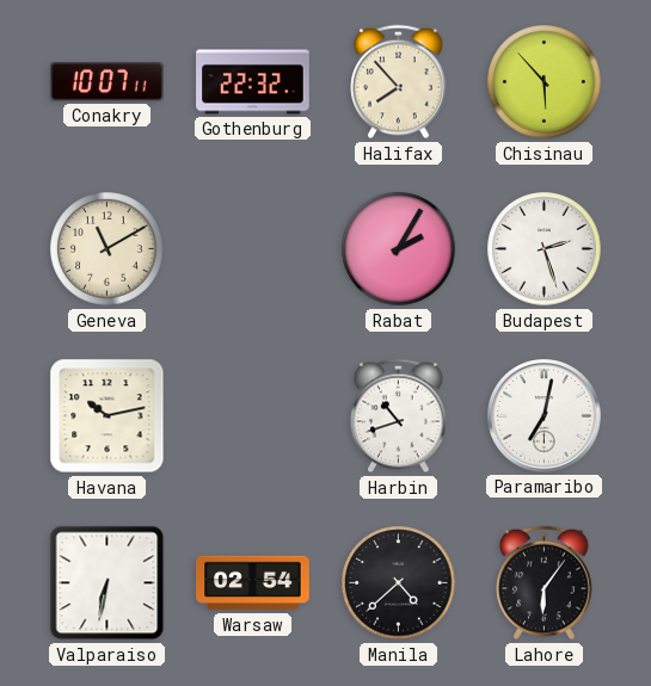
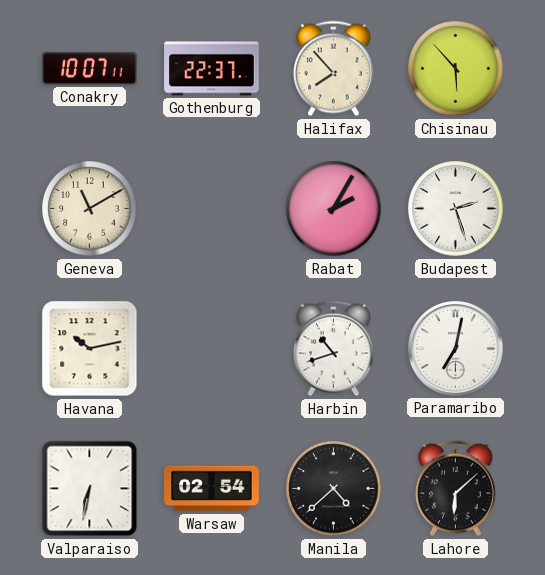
Gothenburg: 22:32 -> 22:37
Lahore: 6:06 -> 6:08
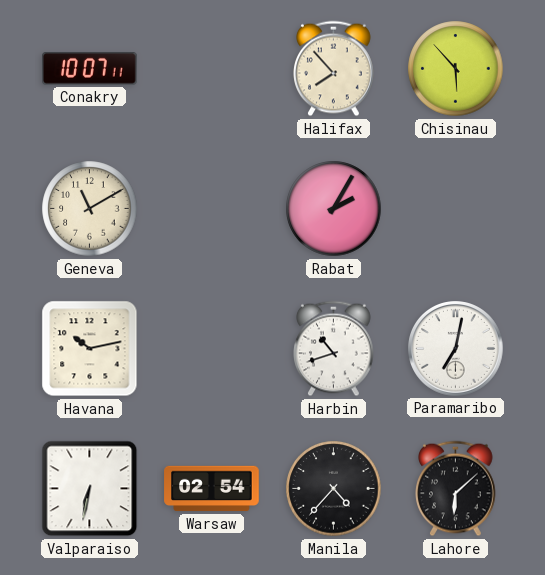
Gothenburg: 22:37 -> none
Budapest: 2:27 -> none
Manila: 4:38 -> 4:37
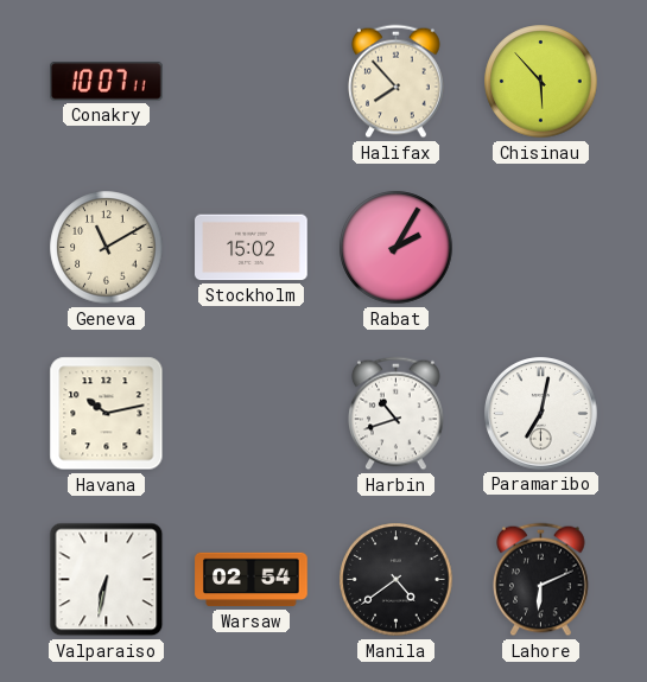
Stockholm: none -> 15:02
Manila: 4:37 -> 4:39
Lahore: 6:08 -> 6:11
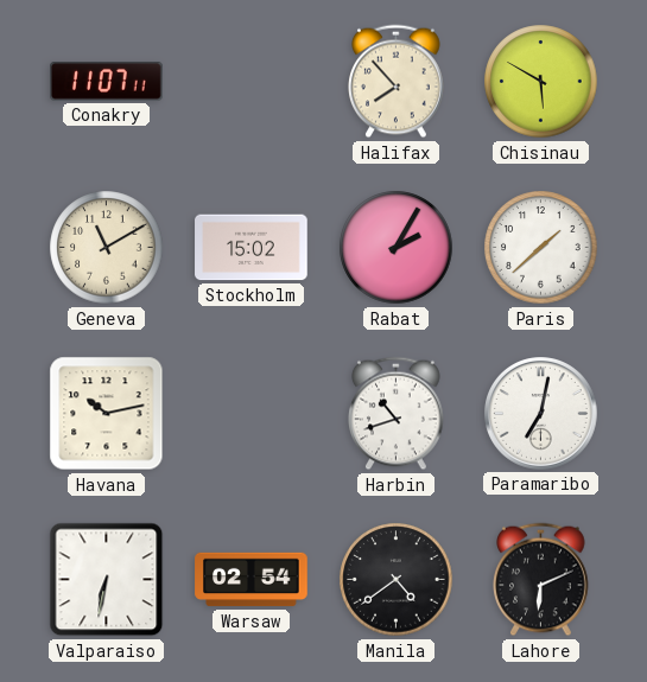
Conakry: 10:07 -> 11:07
Chisinau: 5:53 -> 5:50
Paris: none -> 1:38
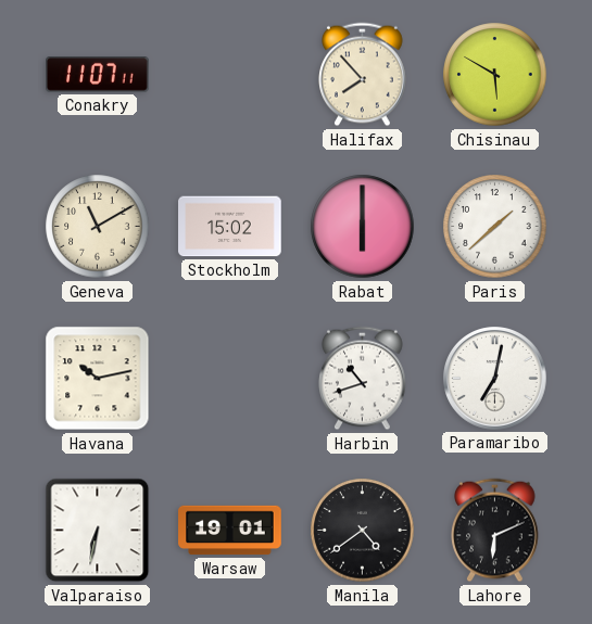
Rabat: 2:05 -> 6:00
Warsaw: 02:54 -> 19:01
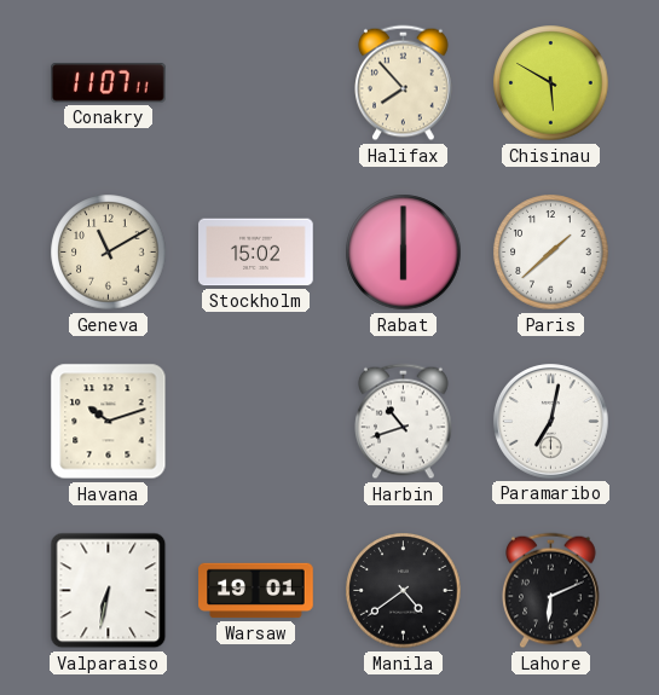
Havana: 10:13 -> 10:12
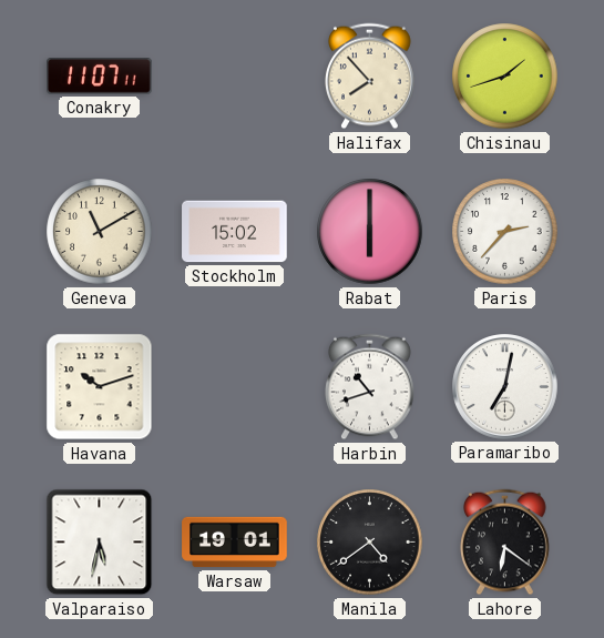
Chisinau: 5:50 -> 1:42
Paris: 1:38 -> 2:37
Valparaiso: 6:32 -> 5:32
Lahore: 6:11 -> 6:21
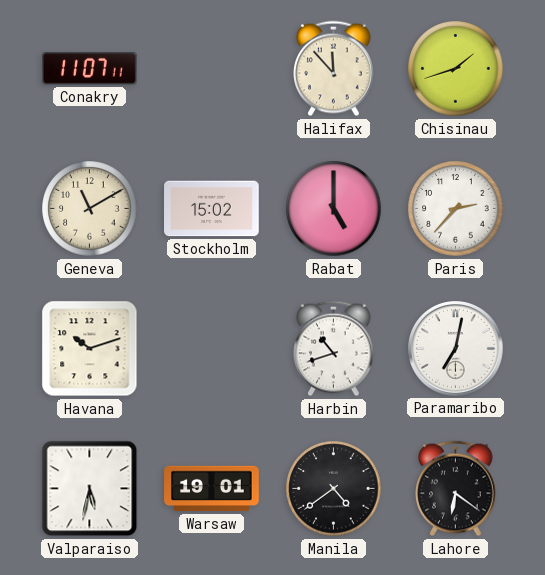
Halifax: 7:53 -> 11:53
Rabat: 6:00 -> 5:00
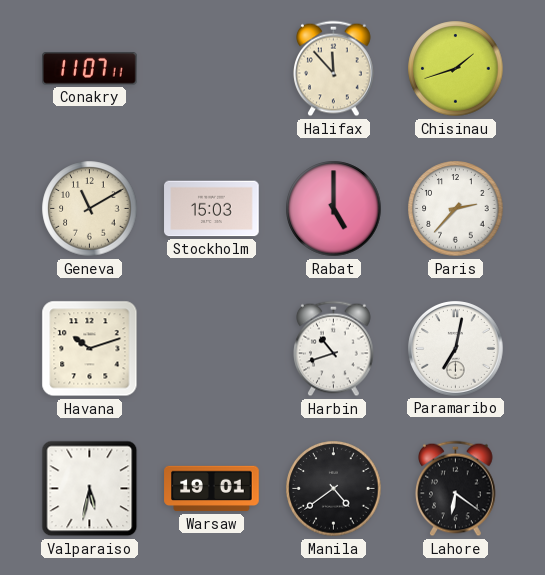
Stockholm: 15:02 -> 15:03
